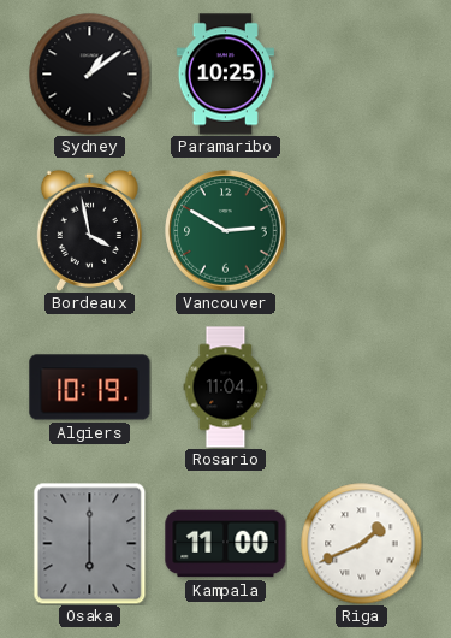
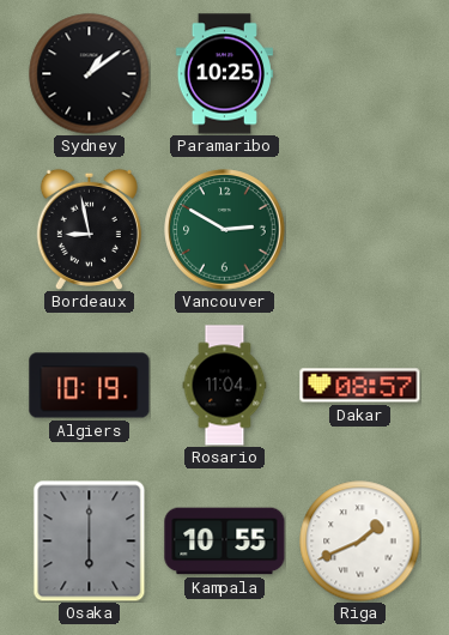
Bordeaux: 3:58 -> 8:58
Dakar: none -> 08:57
Kampala: 11:00 -> 10:55
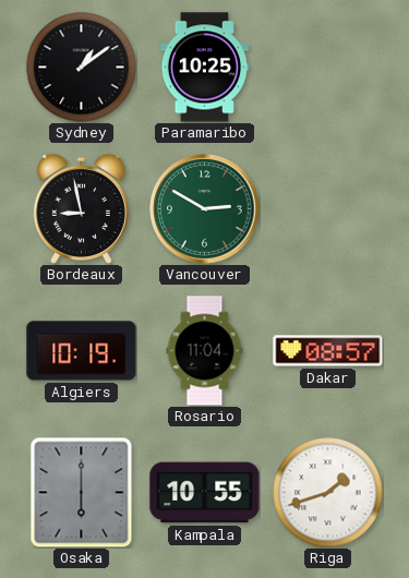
Riga: 1:41 -> 1:42
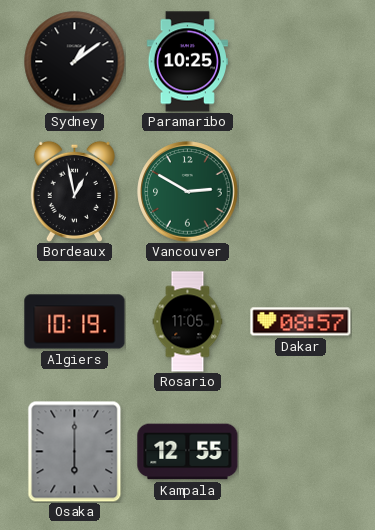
Bordeaux: 8:58 -> 12:58
Rosario: 11:04 -> 11:05
Kampala: 10:55 -> 12:55
Riga: 1:42 -> none
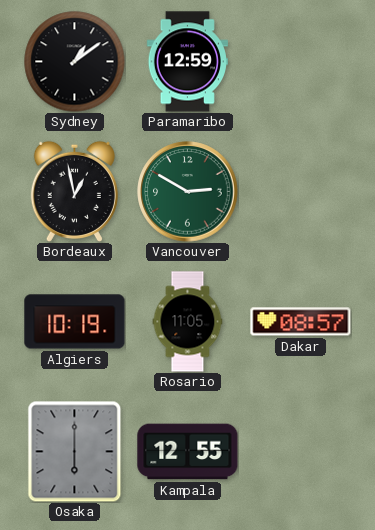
Paramaribo: 10:25 -> 12:59
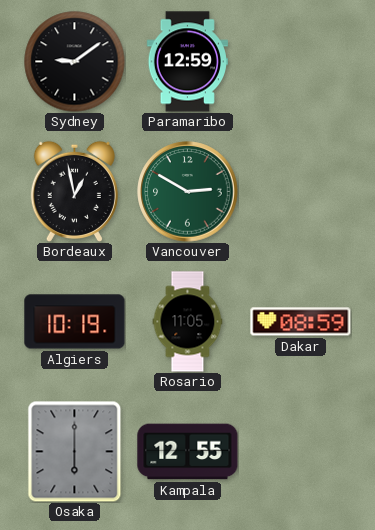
Sydney: 1:09 -> 9:09
Dakar: 08:57 -> 08:59
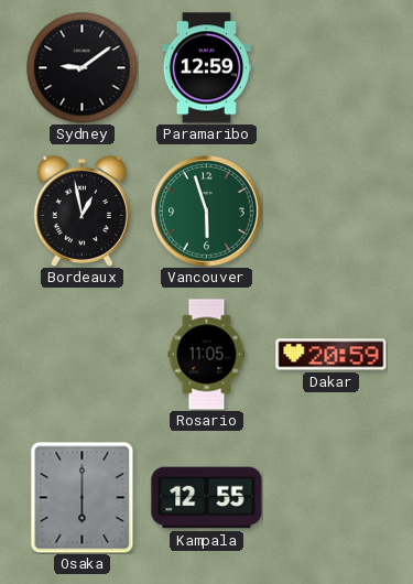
Vancouver: 2:50 -> 5:57
Algiers: 10:19 -> none
Dakar: 08:59 -> 20:59
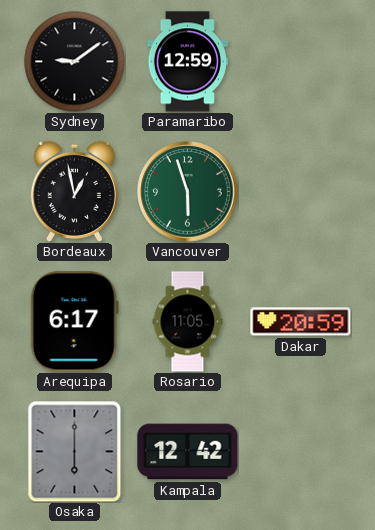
Arequipa: none -> 6:17
Kampala: 12:55 -> 12:42
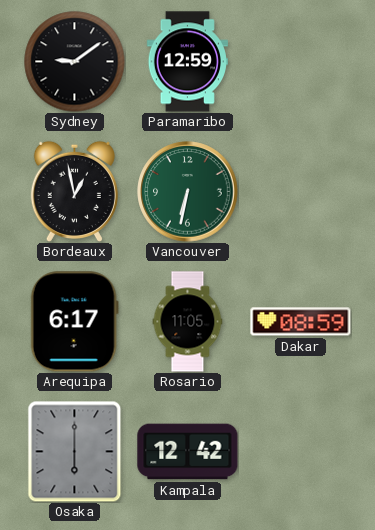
Vancouver: 5:57 -> 6:32
Dakar: 20:59 -> 08:59
